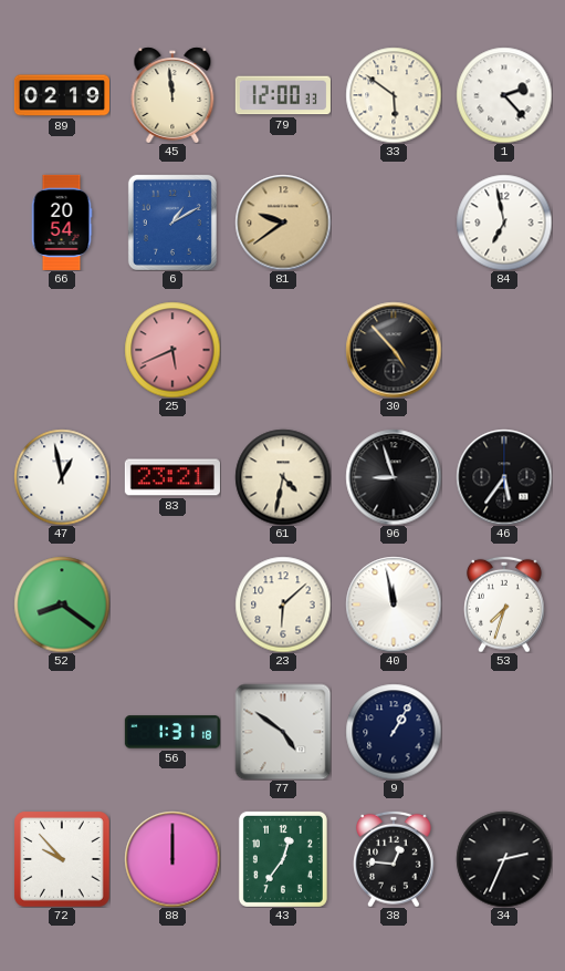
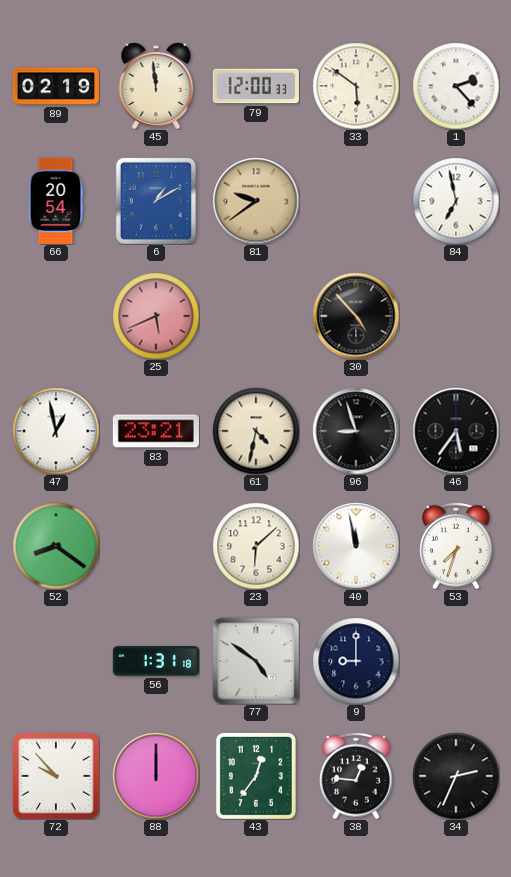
9: 1:05 -> 9:00
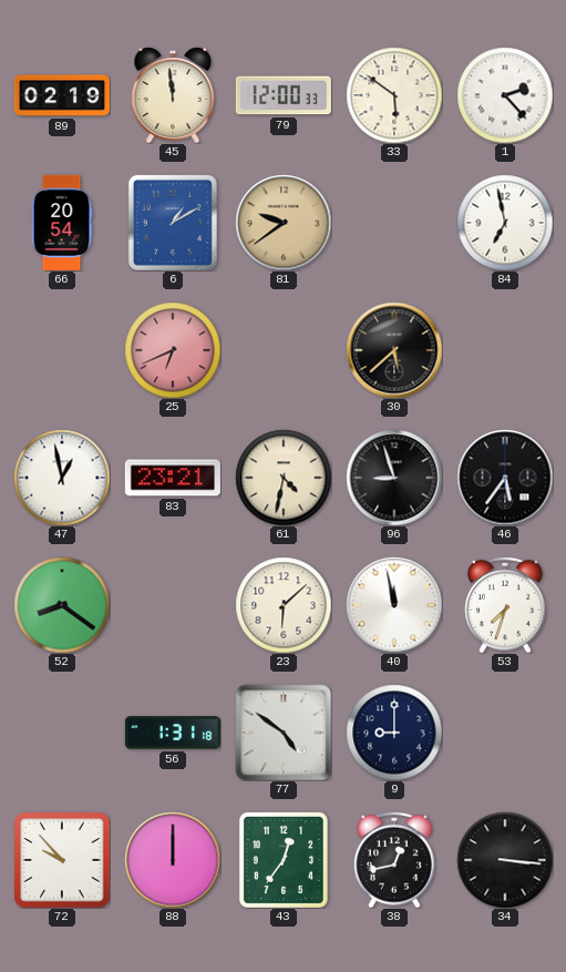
25: 5:41 -> 6:41
30: 4:53 -> 5:38
38: 12:46 -> 12:43
34: 2:34 -> 3:16
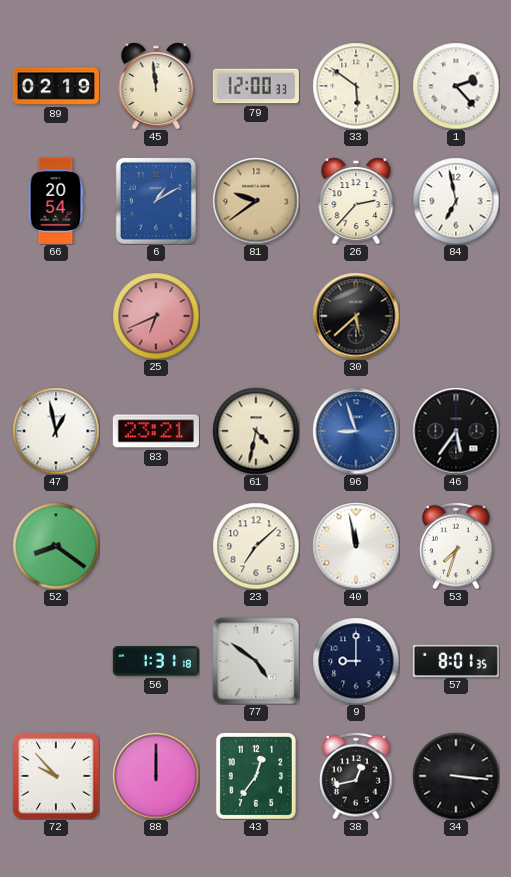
26: none -> 2:37
96 dial: black -> blue
23: 6:08 -> 7:08
57: none -> 8:01
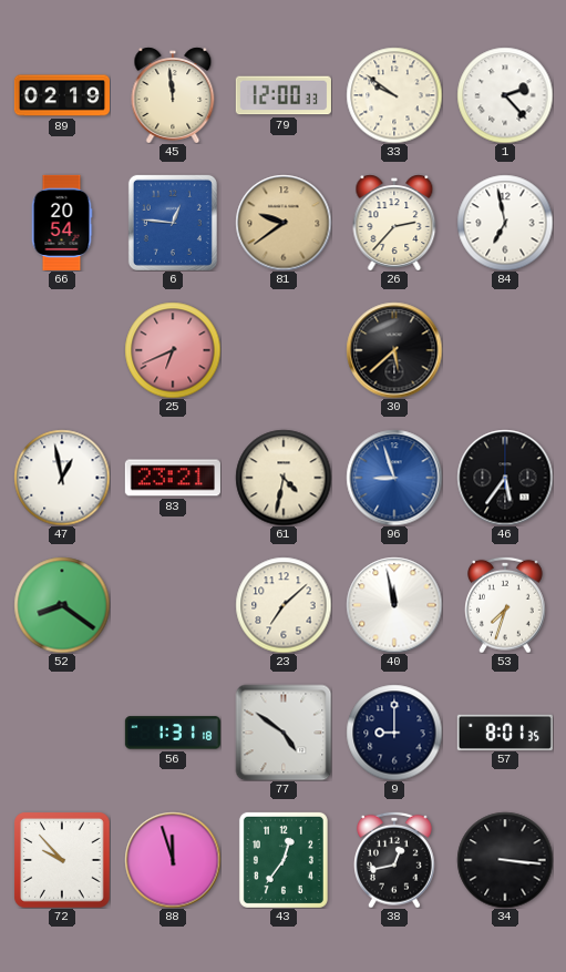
33: 5:51 -> 9:51
6: 1:10 -> 12:46
88: 12:00 -> 11:57
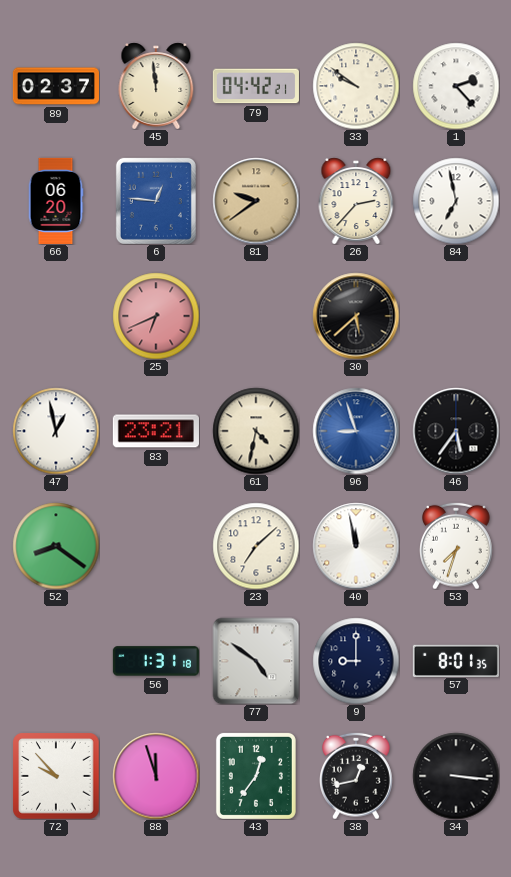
89: 02:19 -> 02:37
79: 12:00 -> 04:42
66: 20:54 -> 06:20
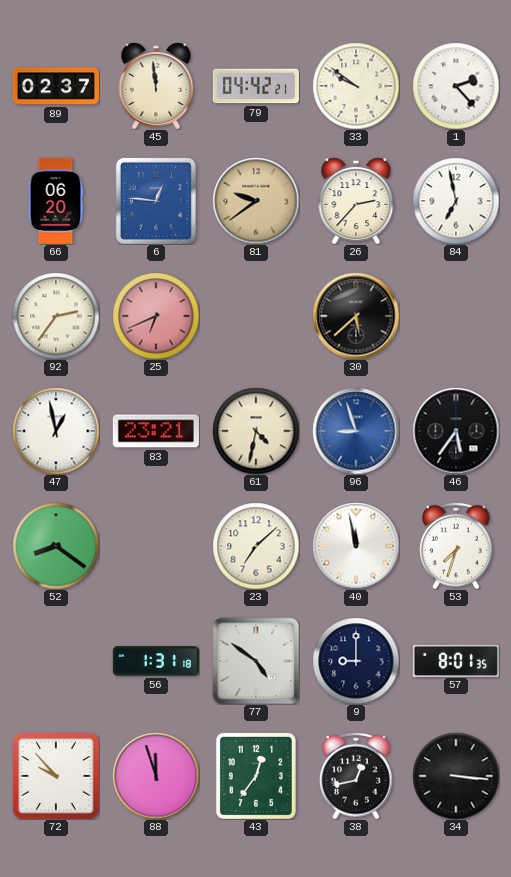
92: none -> 2:36
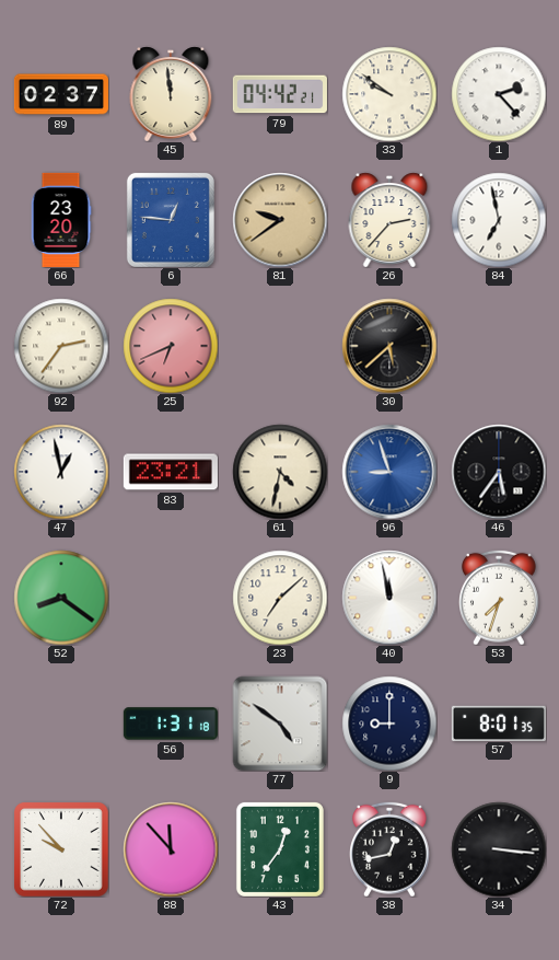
66: 06:20 -> 23:20
88: 11:57 -> 11:53
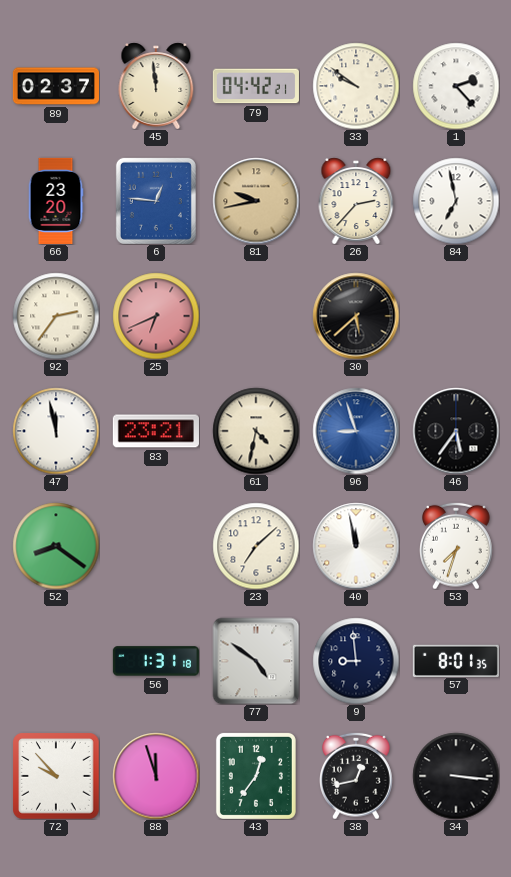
81: 9:39 -> 9:43
47: 12:58 -> 11:58
9: 9:00 -> 8:59
88: 11:53 -> 11:57
